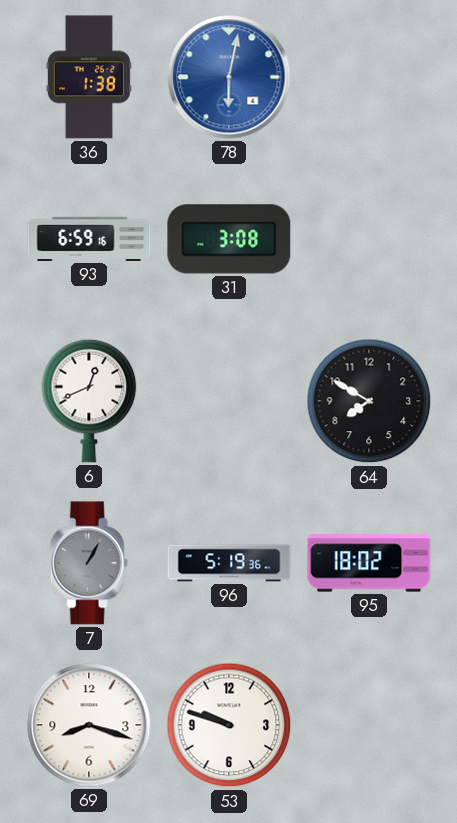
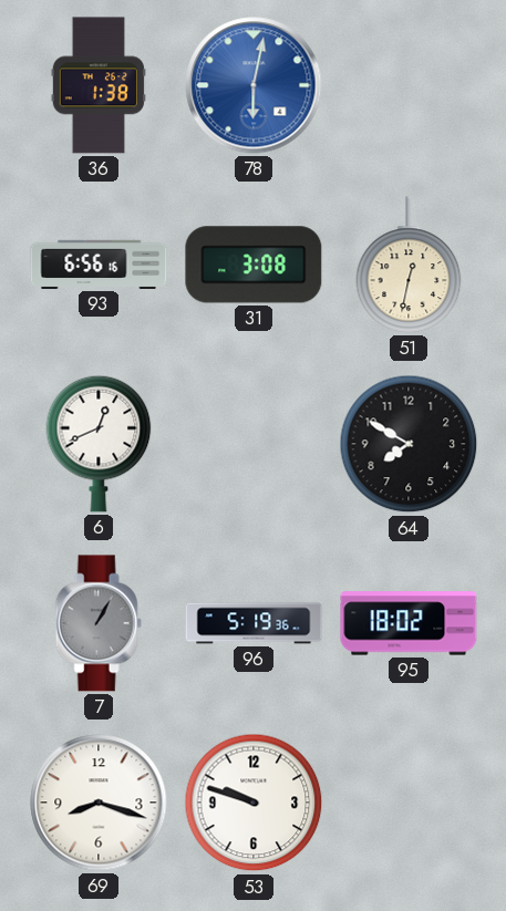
93: 6:59 -> 6:56
51: none -> 12:32
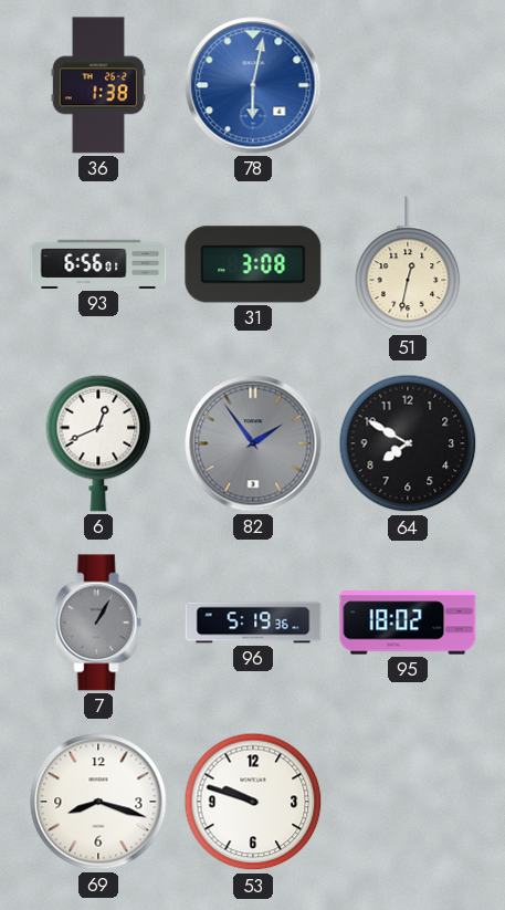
93: 6:56:16 -> 6:56:01
82: none -> 1:54
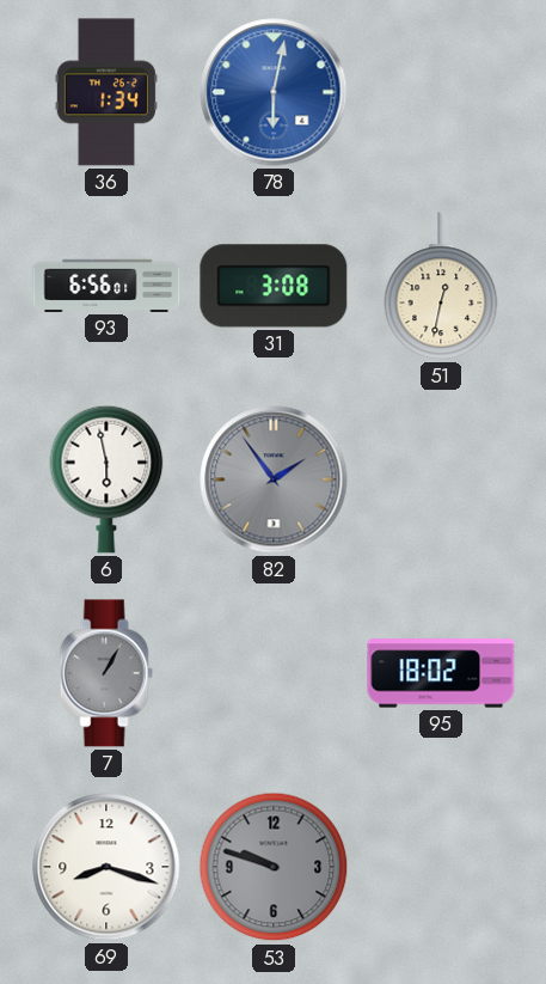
36: 1:38 -> 1:34
6: 12:41 -> 5:58
64: 7:50 -> none
96: 5:19 -> none
53 dial: white -> grey
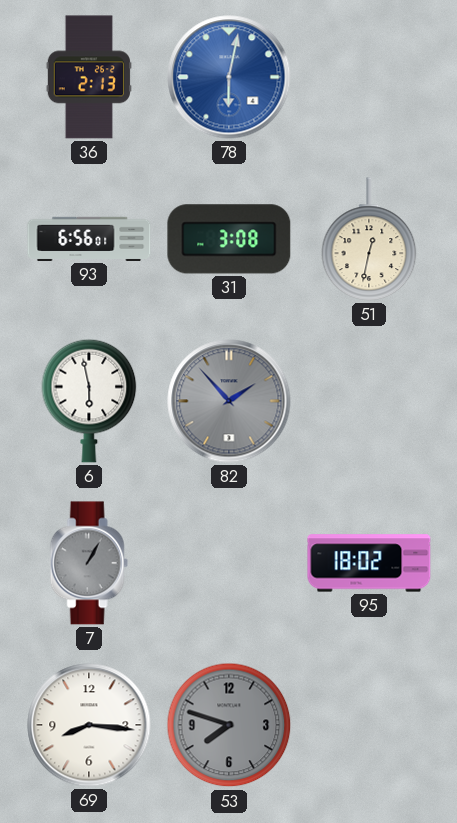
36: 1:34 -> 2:13
82: 1:54 -> 1:53
69: 8:18 -> 8:16
53: 9:48 -> 7:48
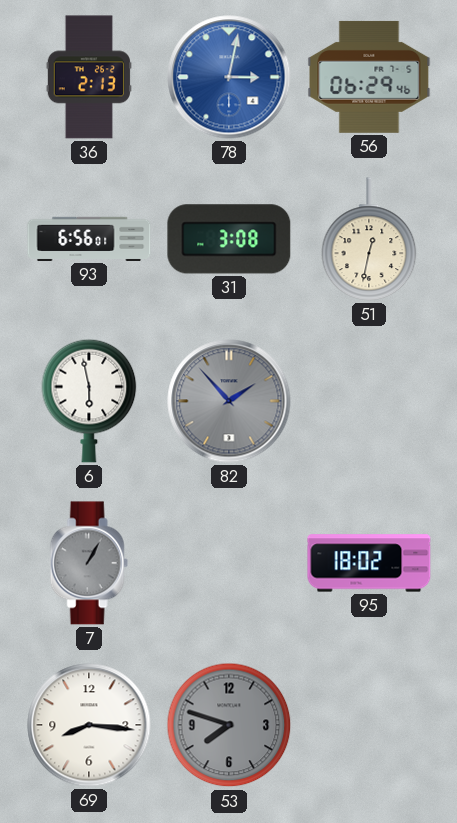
78: 6:02 -> 3:02
56: none -> 06:29
